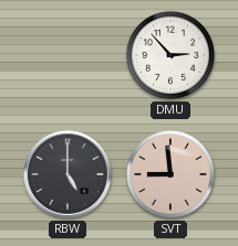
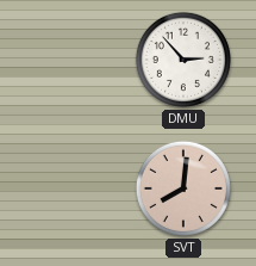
RBW: 5:00 -> none
SVT: 8:59 -> 8:01
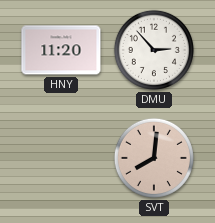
HNY: none -> 11:20
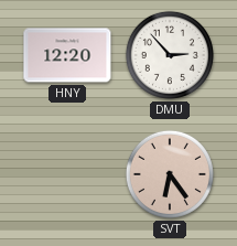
HNY: 11:20 -> 12:20
SVT: 8:01 -> 6:24
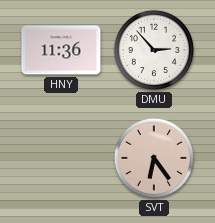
HNY: 12:20 -> 11:36
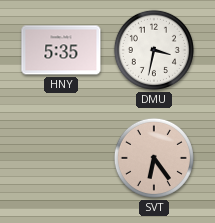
HNY: 11:36 -> 5:35
DMU: 2:53 -> 3:32
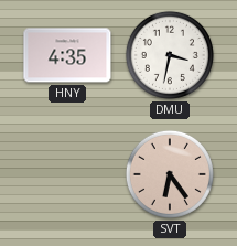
HNY: 5:35 -> 4:35
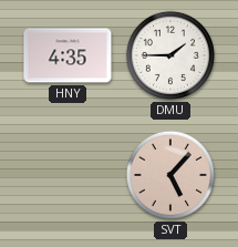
DMU: 3:32 -> 1:45
SVT: 6:24 -> 5:07
